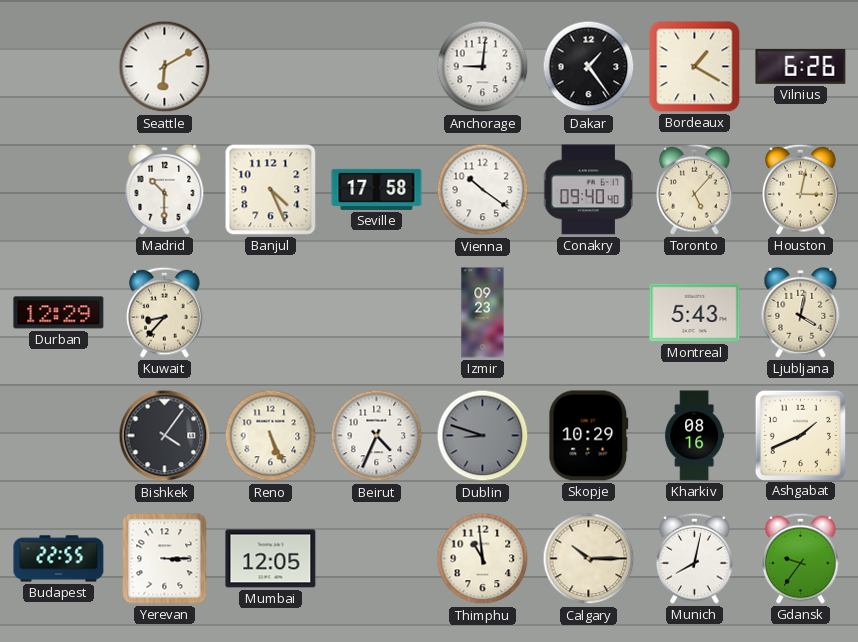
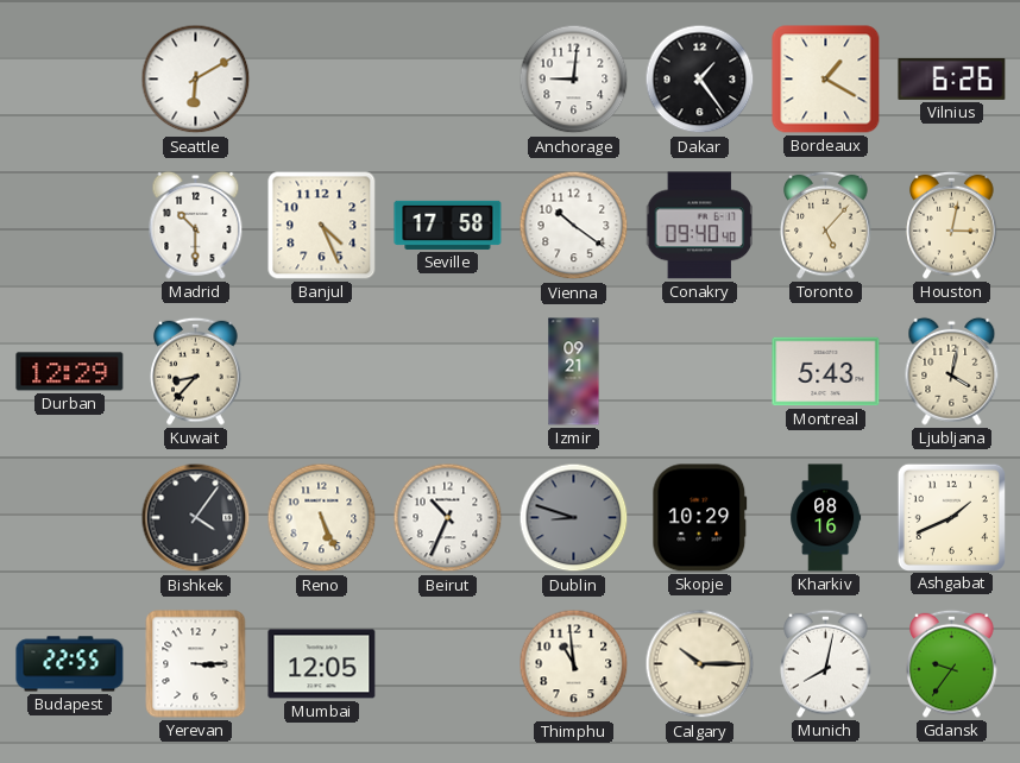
Izmir: 09:23 -> 09:21
Beirut: 4:34 -> 10:34
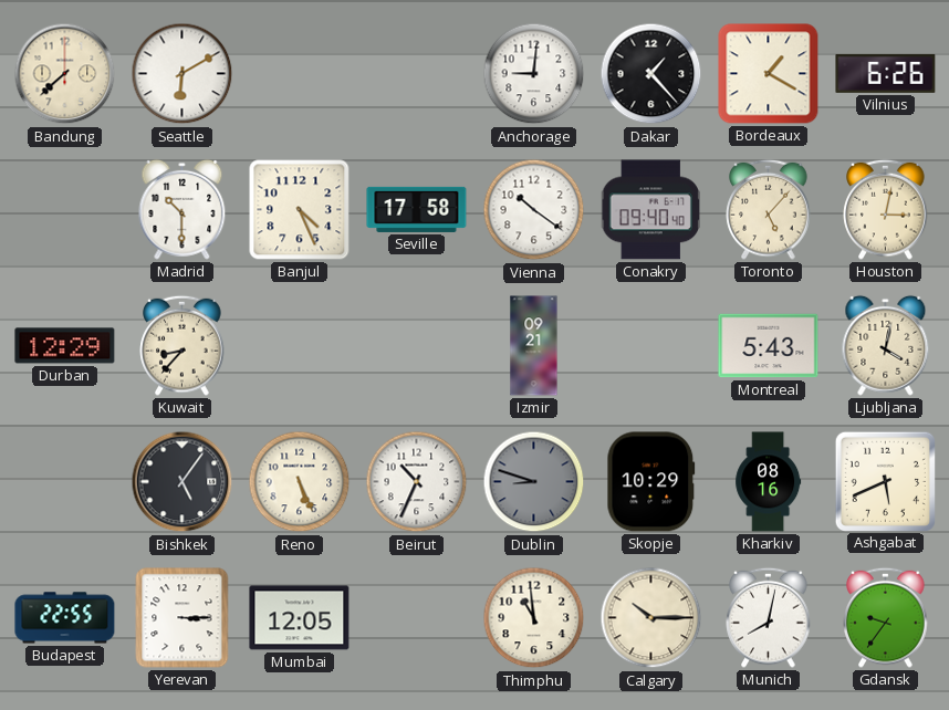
Bandung: none -> 7:38
Dakar: 1:24 -> 1:23
Bishkek: 4:06 -> 5:06
Ashgabat: 1:41 -> 5:41
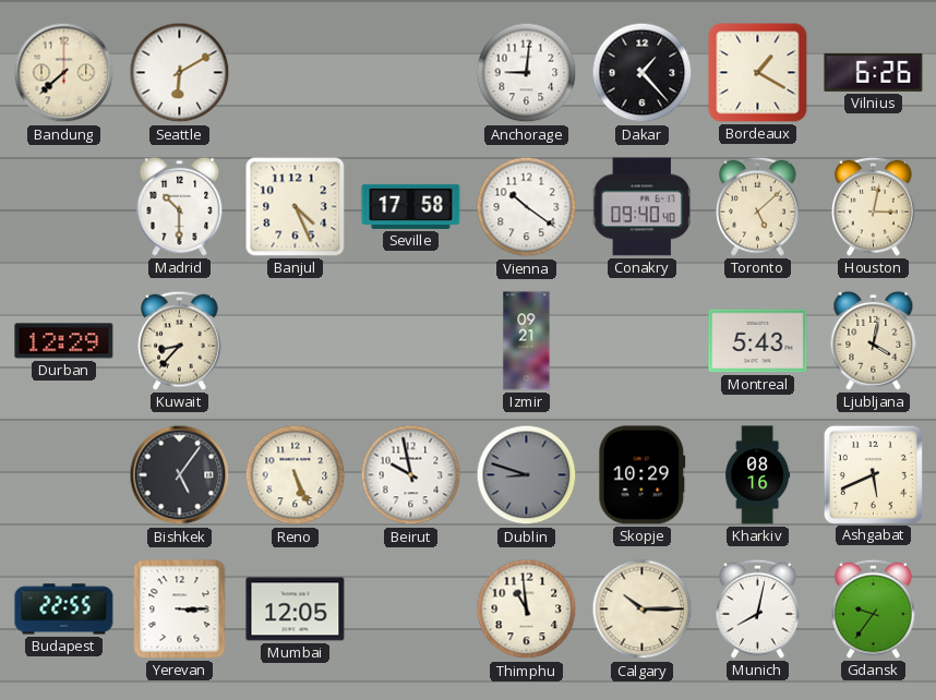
Toronto: 5:07 -> 5:08
Beirut: 10:34 -> 9:58
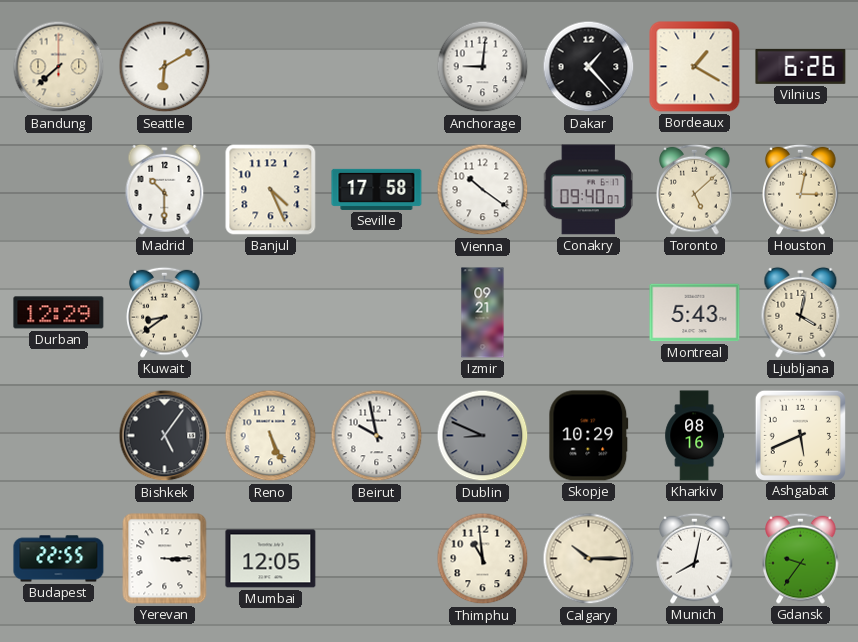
Conakry: 09:40:40 -> 09:40:07
Kuwait: 8:37 -> 8:39
Dublin: 8:48 -> 8:49
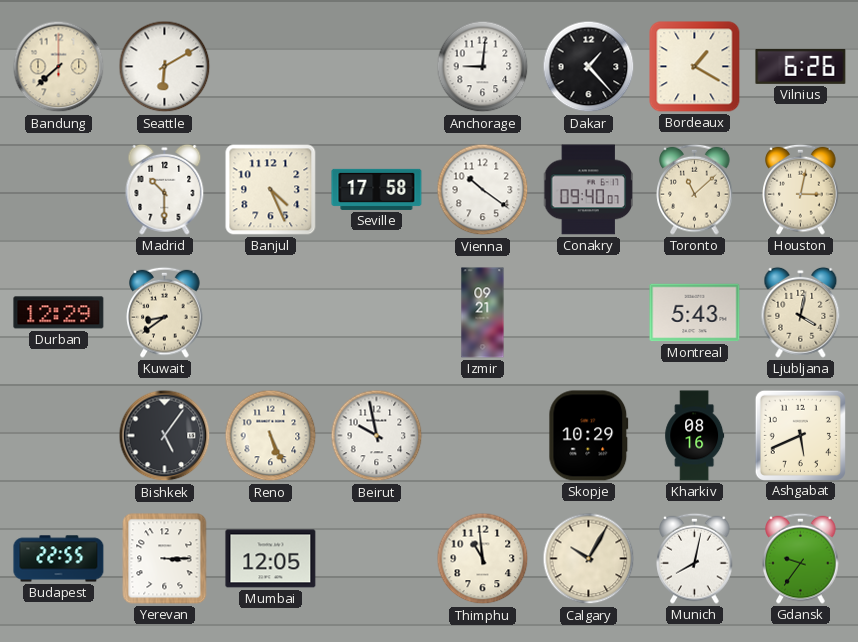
Toronto: 5:08 -> 11:08
Dublin: 8:49 -> none
Calgary: 10:15 -> 10:05
